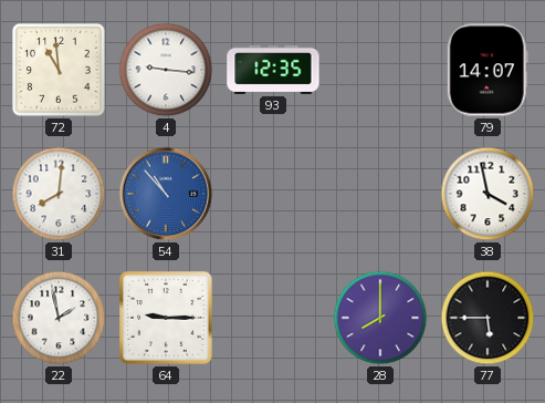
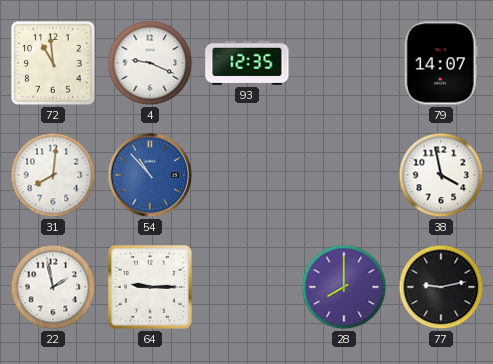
4: 9:16 -> 9:19
77: 5:45 -> 9:13
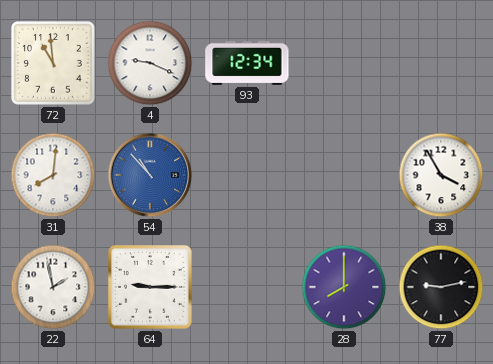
93: 12:35 -> 12:34
79: 14:07 -> none
38: 3:58 -> 3:55
